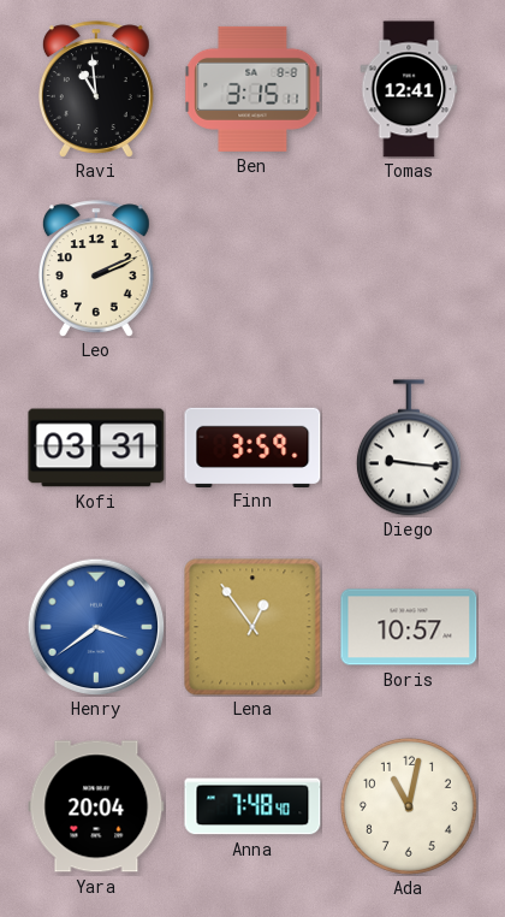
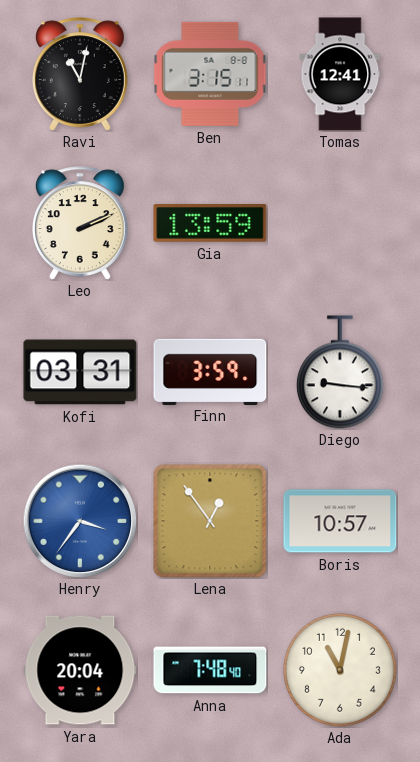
Ravi: 10:59 -> 11:02
Gia: none -> 13:59
Henry: 3:39 -> 3:36
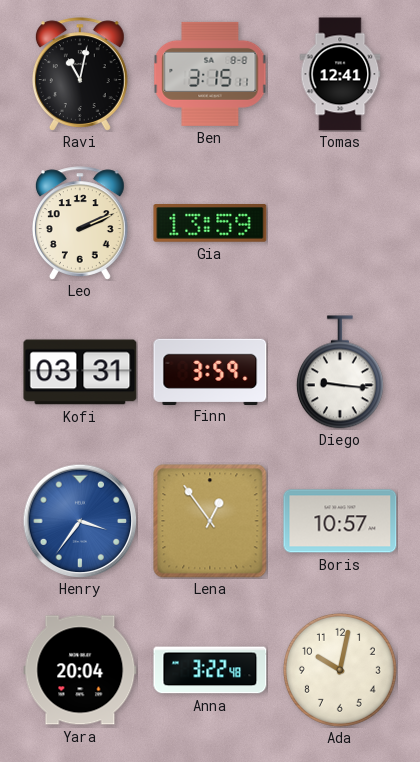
Anna: 7:48 -> 3:22
Ada: 11:02 -> 10:02
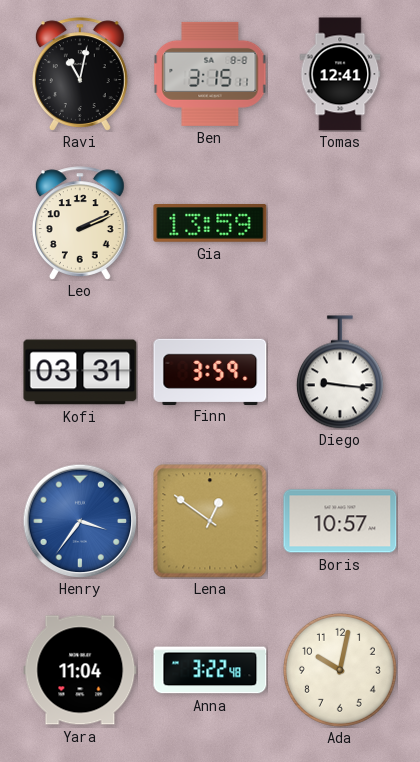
Lena: 12:54 -> 12:51
Yara: 20:04 -> 11:04
